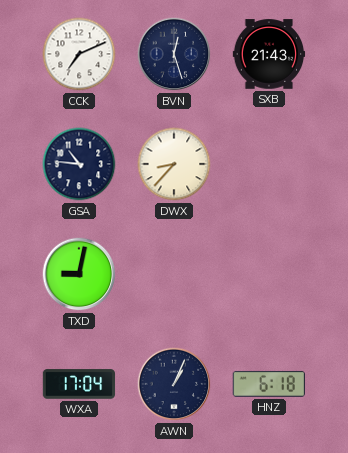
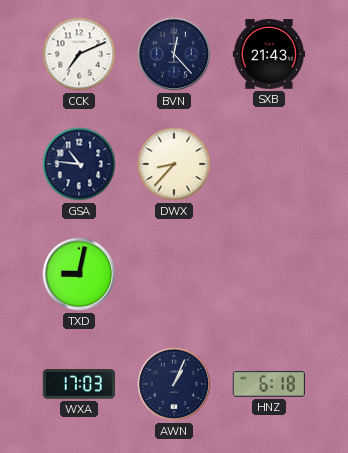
BVN: 12:27 -> 12:23
WXA: 17:04 -> 17:03
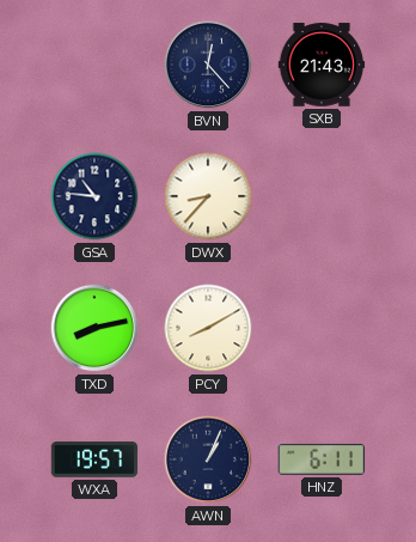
CCK: 7:11 -> none
TXD: 9:02 -> 8:13
PCY: none -> 8:10
WXA: 17:03 -> 19:57
HNZ: 6:18 -> 6:11
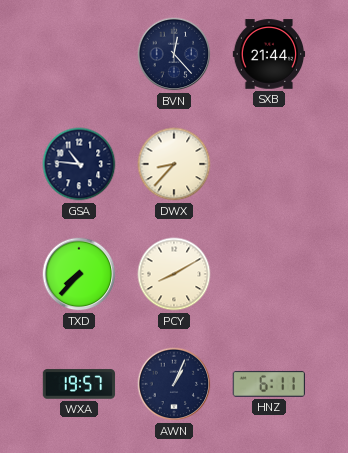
SXB: 21:43 -> 21:44
TXD: 8:13 -> 7:37
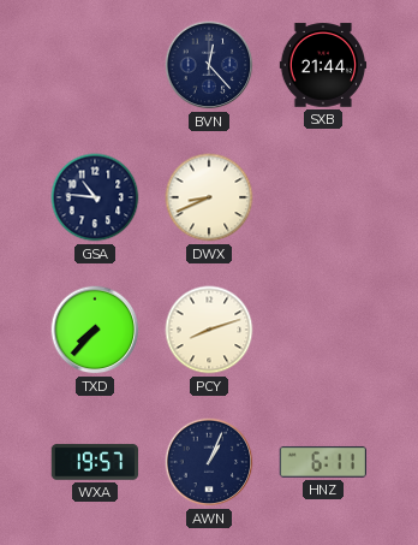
DWX: 8:37 -> 8:41
PCY: 8:10 -> 8:12
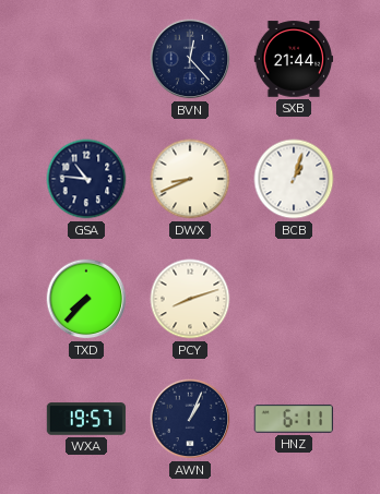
BCB: none -> 1:03
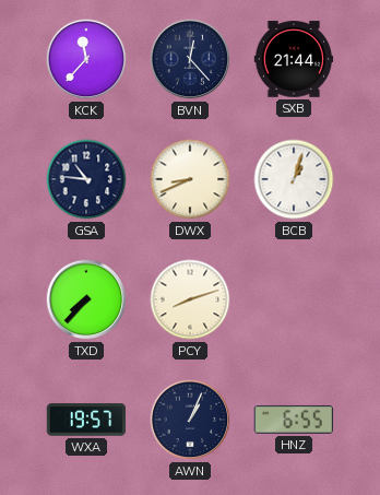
KCK: none -> 11:37
HNZ: 6:11 -> 6:55
